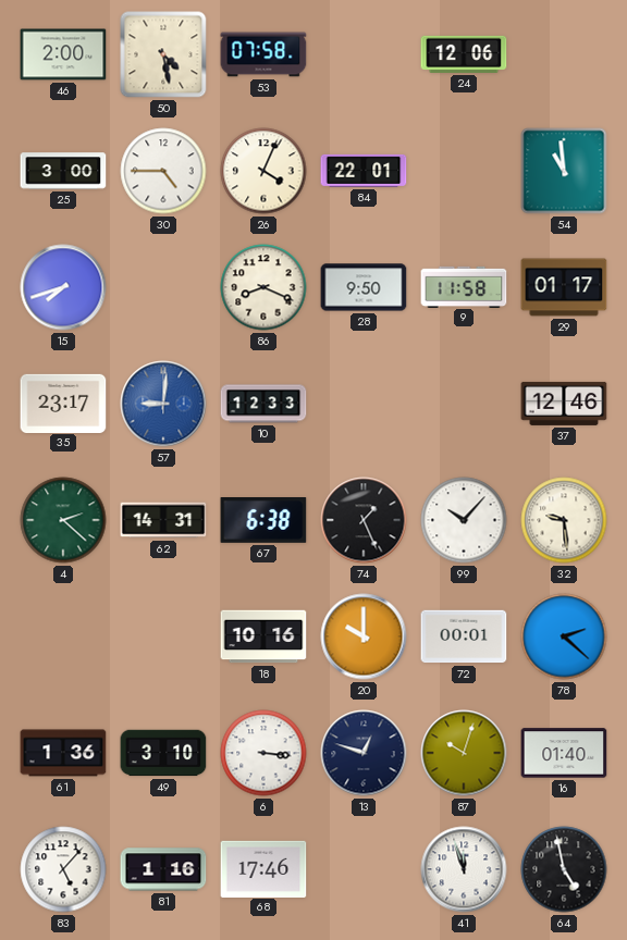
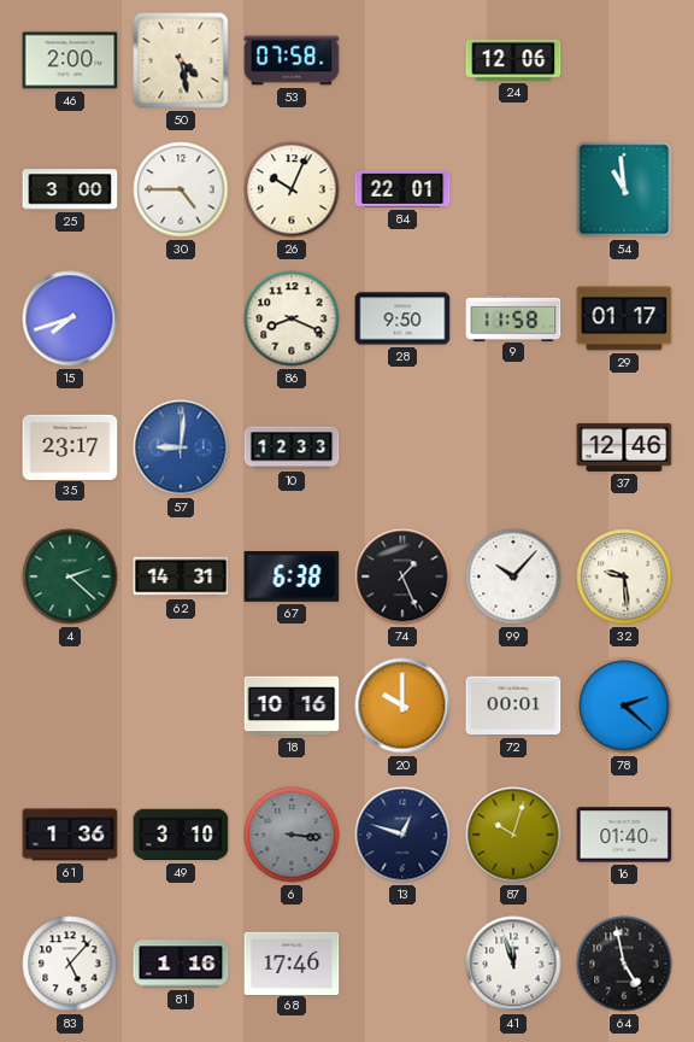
26: 4:04 -> 10:04
6 dial: white -> grey
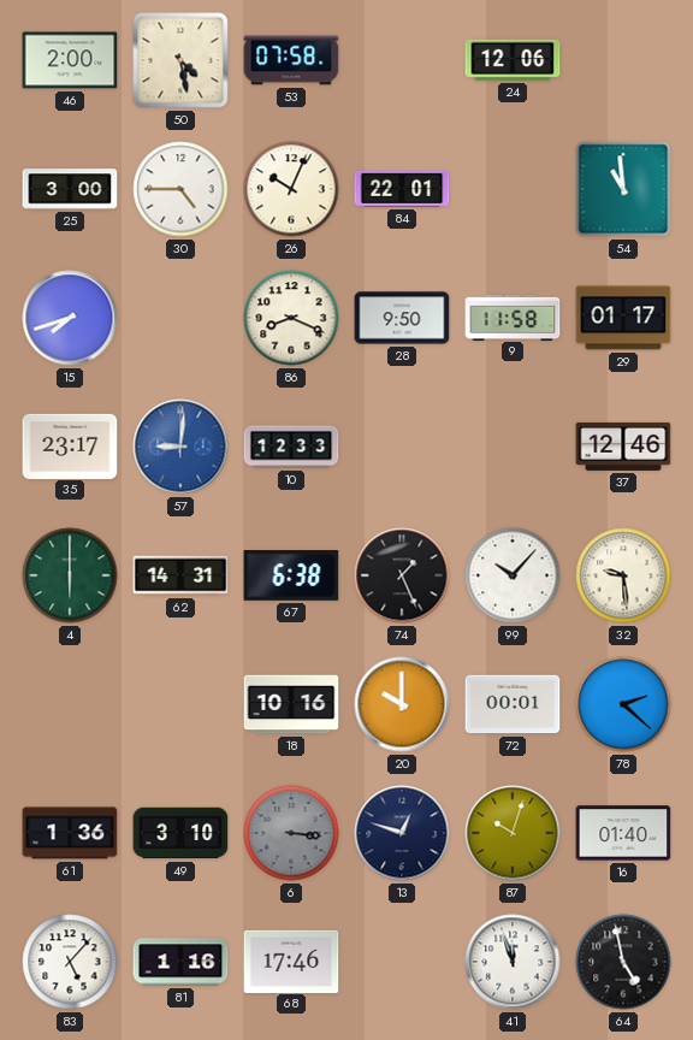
4: 2:22 -> 6:00
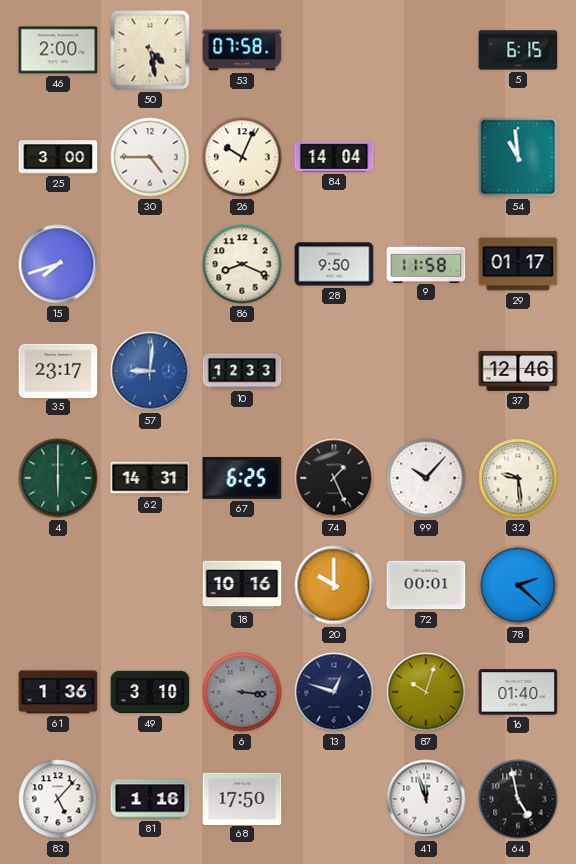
24: 12:06 -> none
5: none -> 6:15
84: 22:01 -> 14:04
67: 6:38 -> 6:25
68: 17:46 -> 17:50
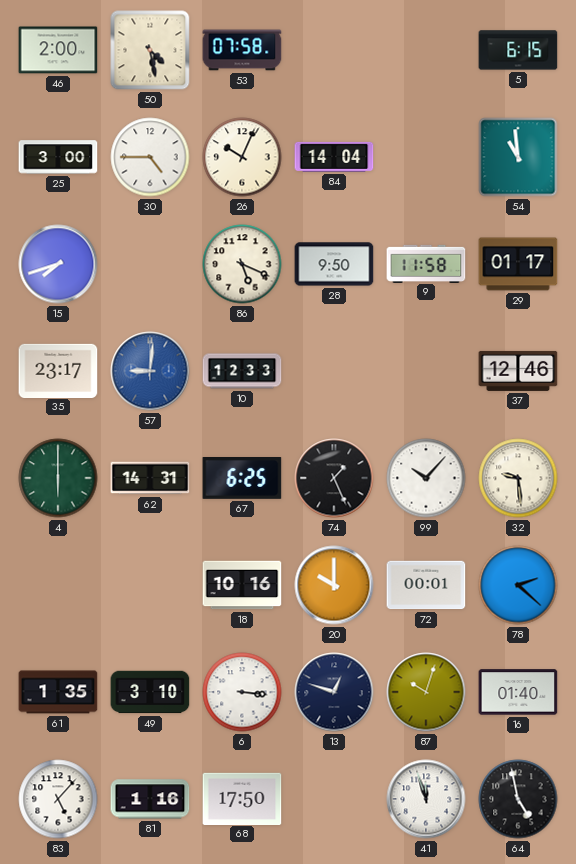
86: 8:19 -> 5:19
61: 1:36 -> 1:35
6 dial: grey -> white
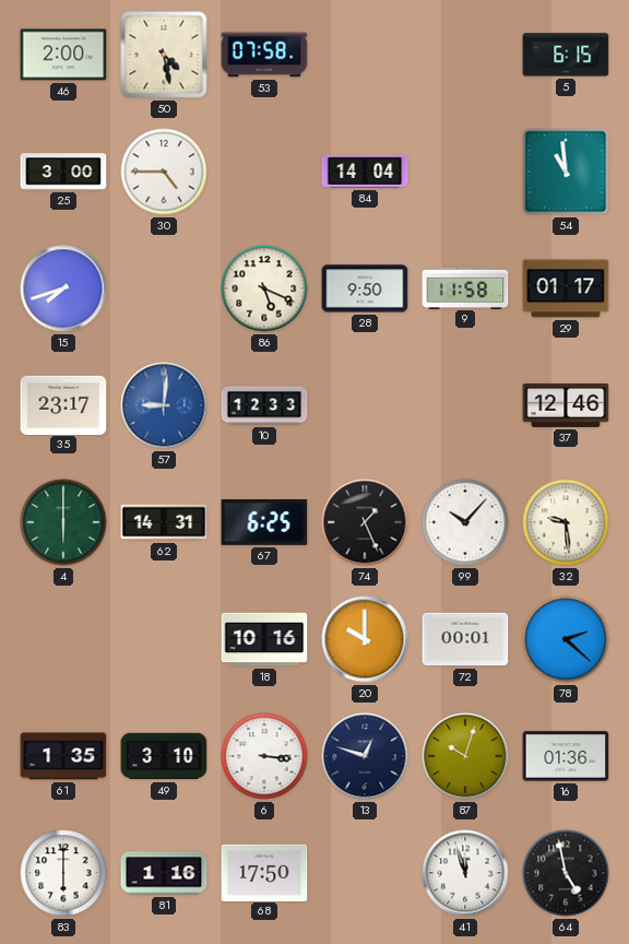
26: 10:04 -> none
16: 01:40 -> 01:36
83: 5:07 -> 6:00
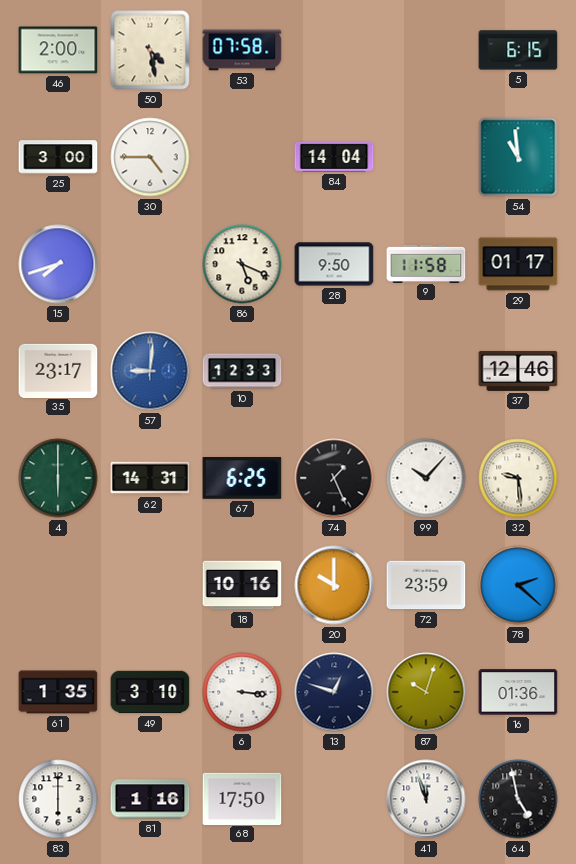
72: 00:01 -> 23:59
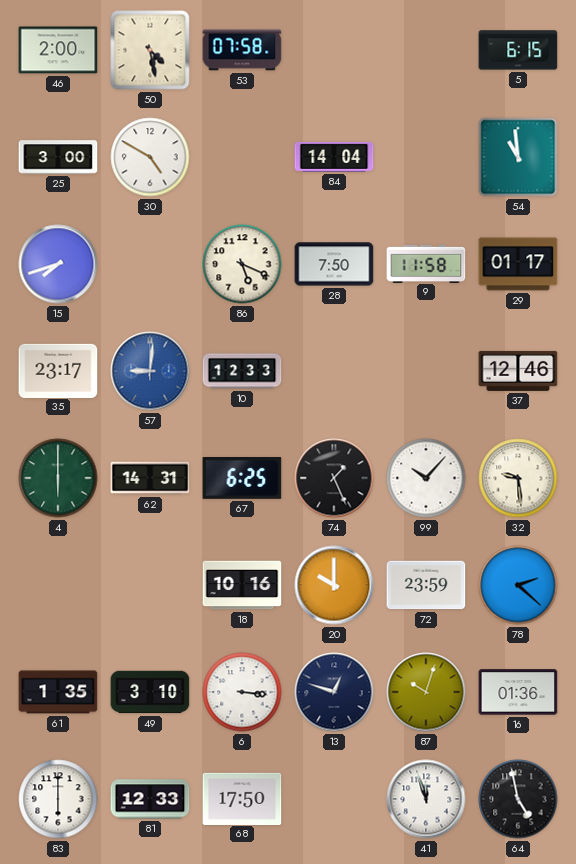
30: 4:45 -> 4:50
28: 9:50 -> 7:50
81: 1:16 -> 12:33
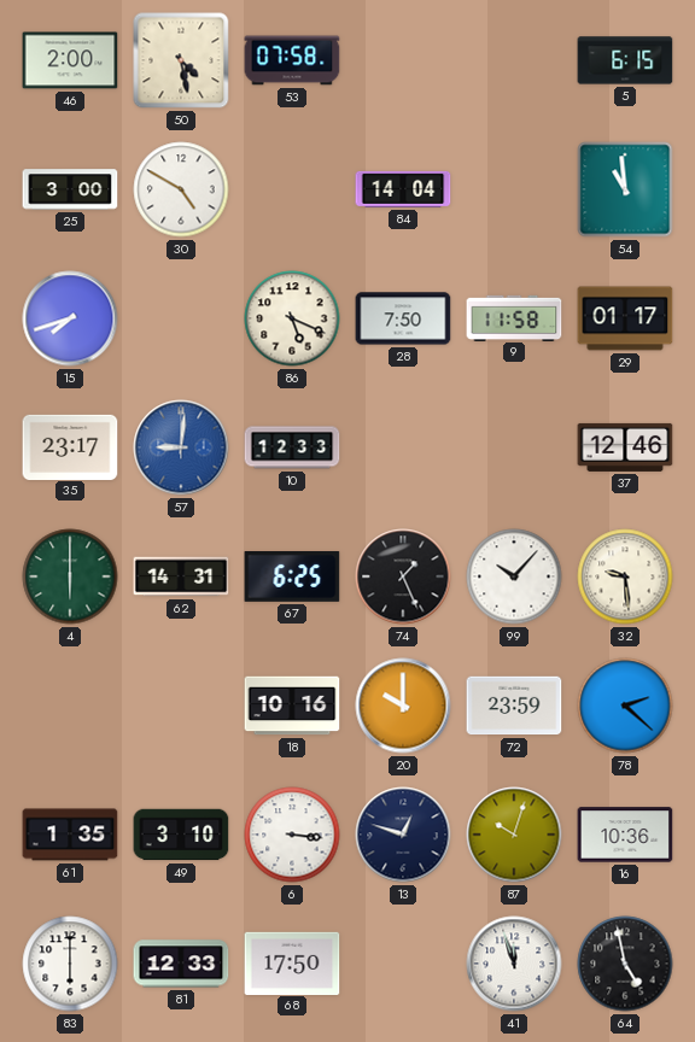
16: 01:36 -> 10:36
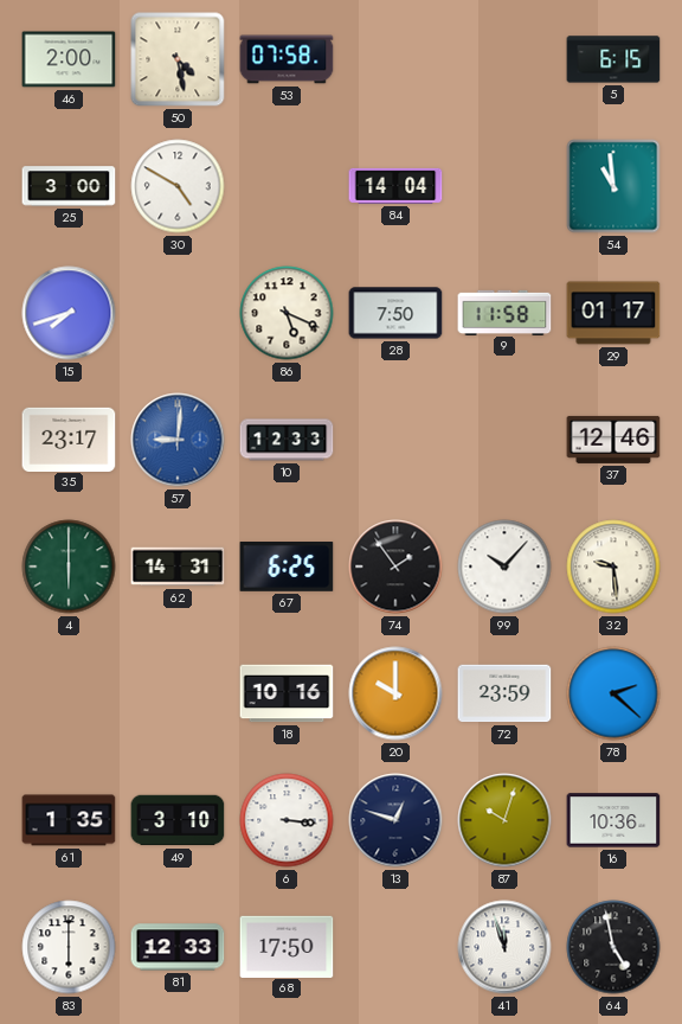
74: 1:26 -> 1:54
